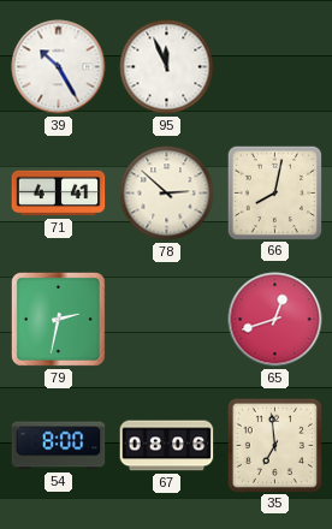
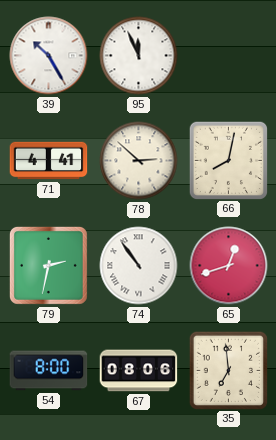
74: none -> 10:54
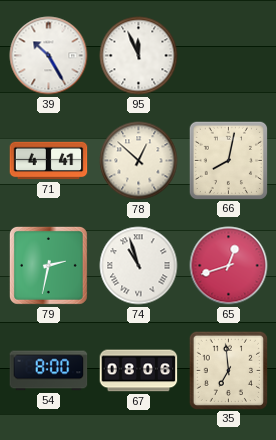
78: 2:52 -> 12:52
74: 10:54 -> 10:57
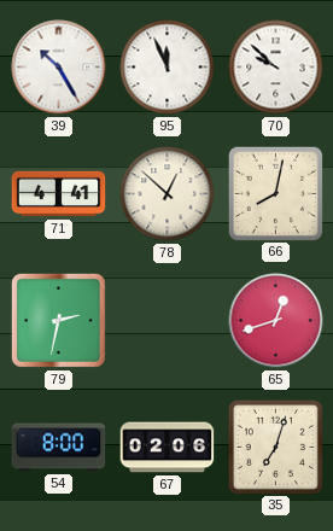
70: none -> 9:52
74: 10:57 -> none
67: 08:06 -> 02:06
35: 6:59 -> 7:03
